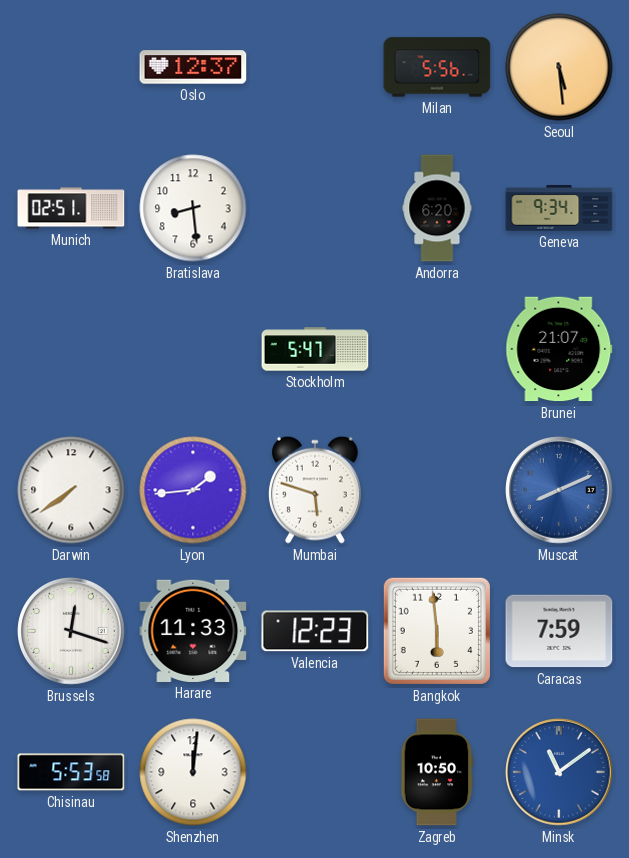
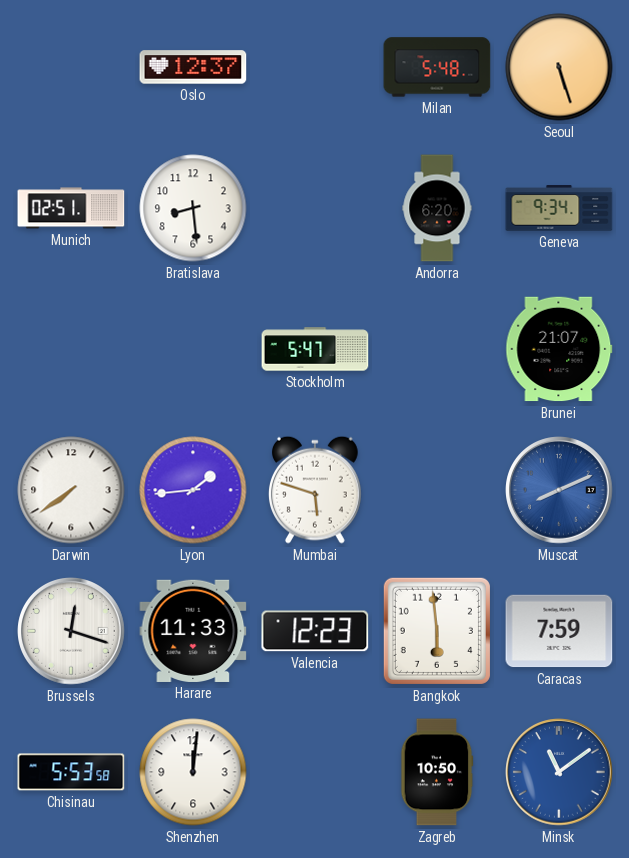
Milan: 5:56 -> 5:48
Seoul: 5:29 -> 5:27
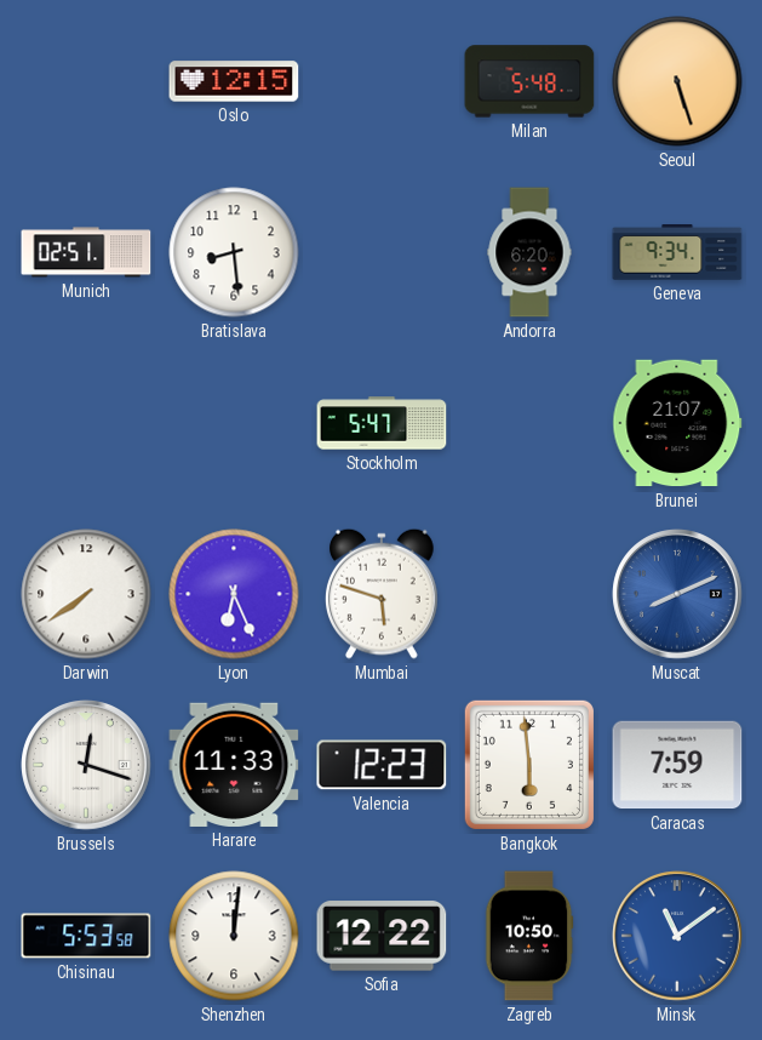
Oslo: 12:37 -> 12:15
Lyon: 1:44 -> 6:26
Sofia: none -> 12:22
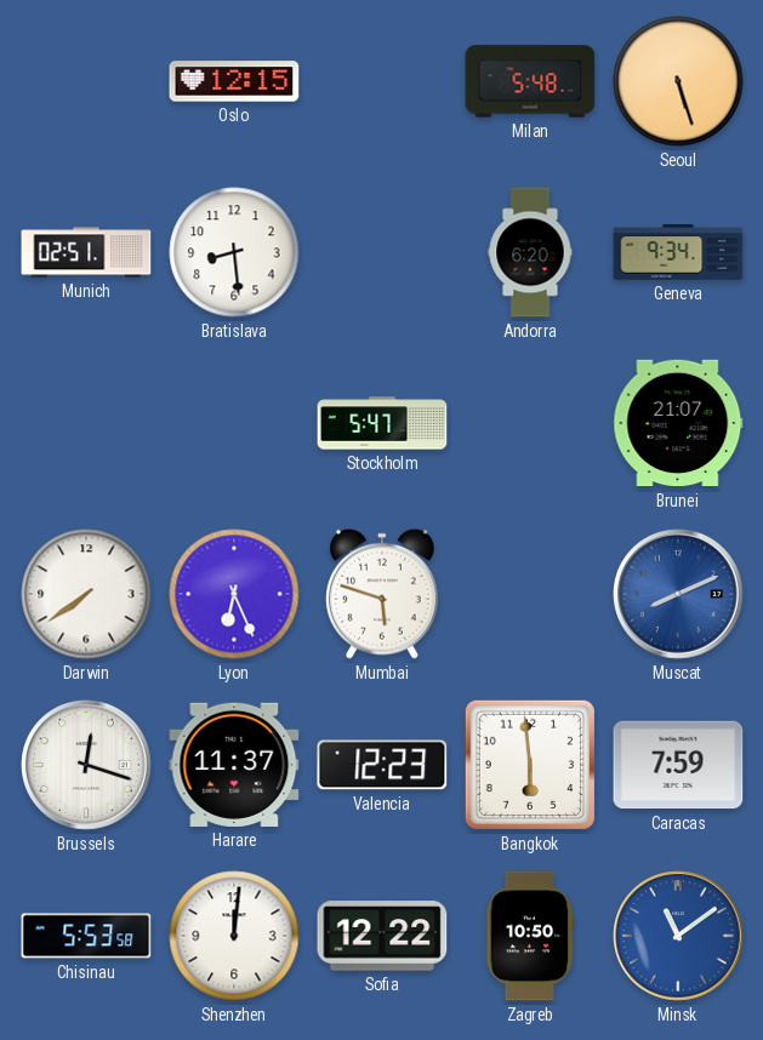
Harare: 11:33 -> 11:37
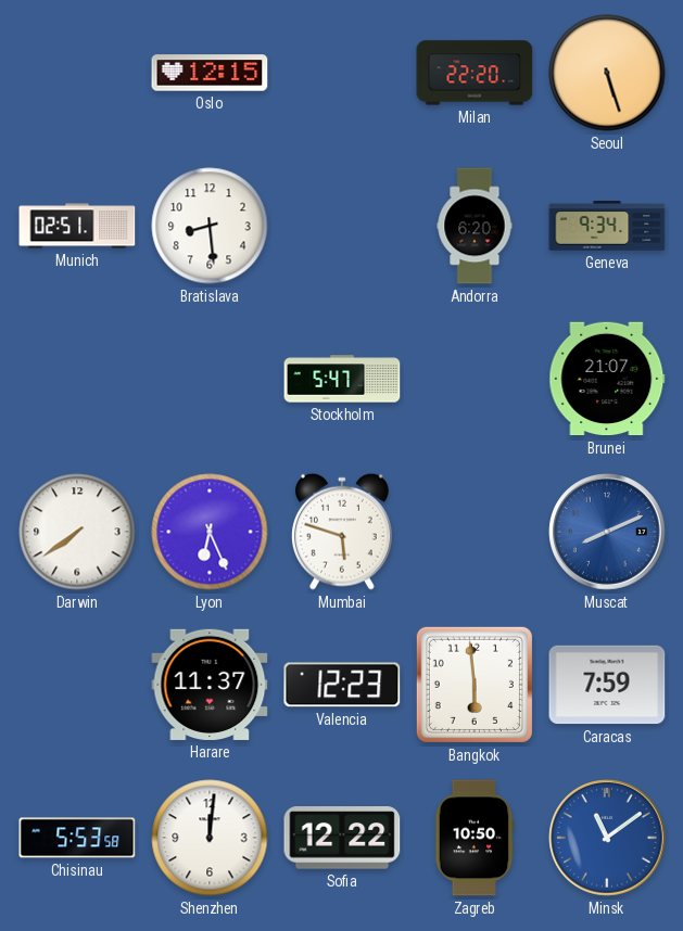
Milan: 5:48 -> 22:20
Brussels: 12:18 -> none
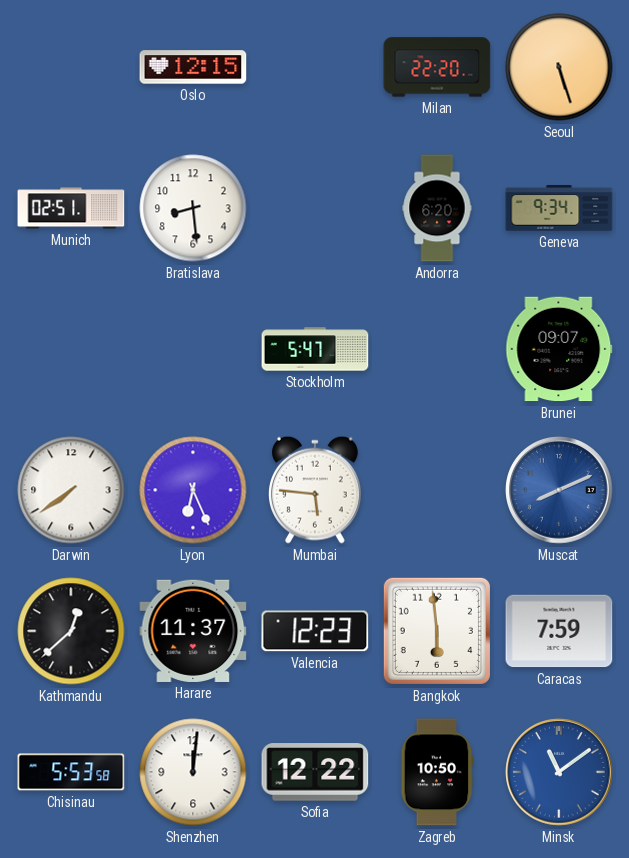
Brunei: 21:07 -> 09:07
Mumbai: 5:48 -> 5:46
Kathmandu: none -> 12:38
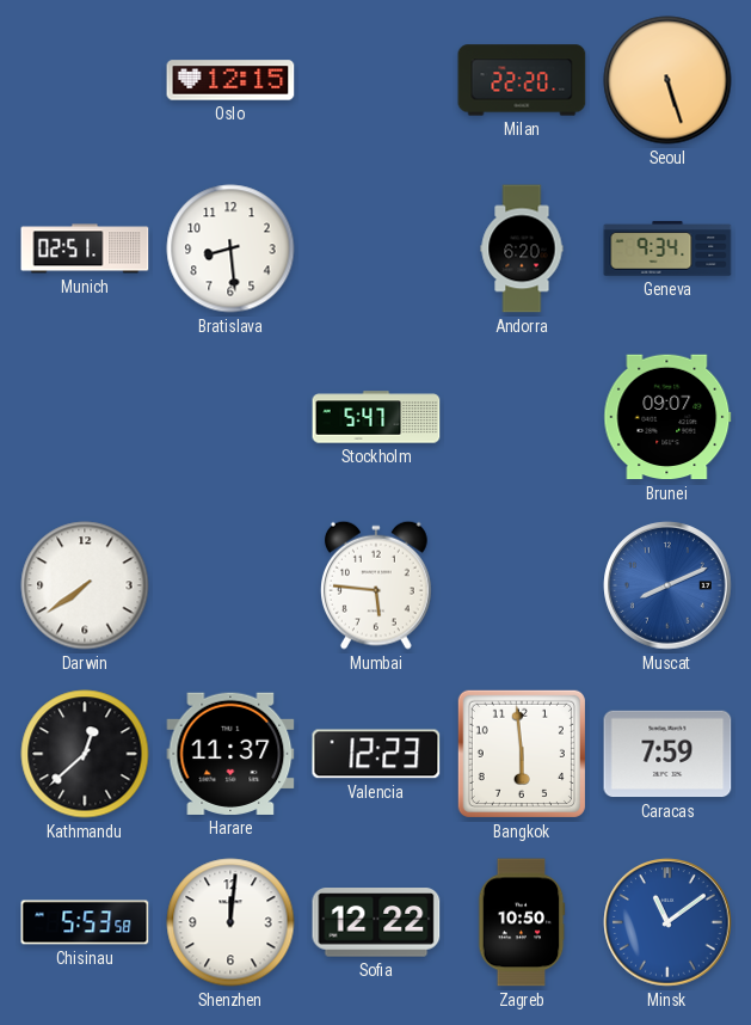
Lyon: 6:26 -> none
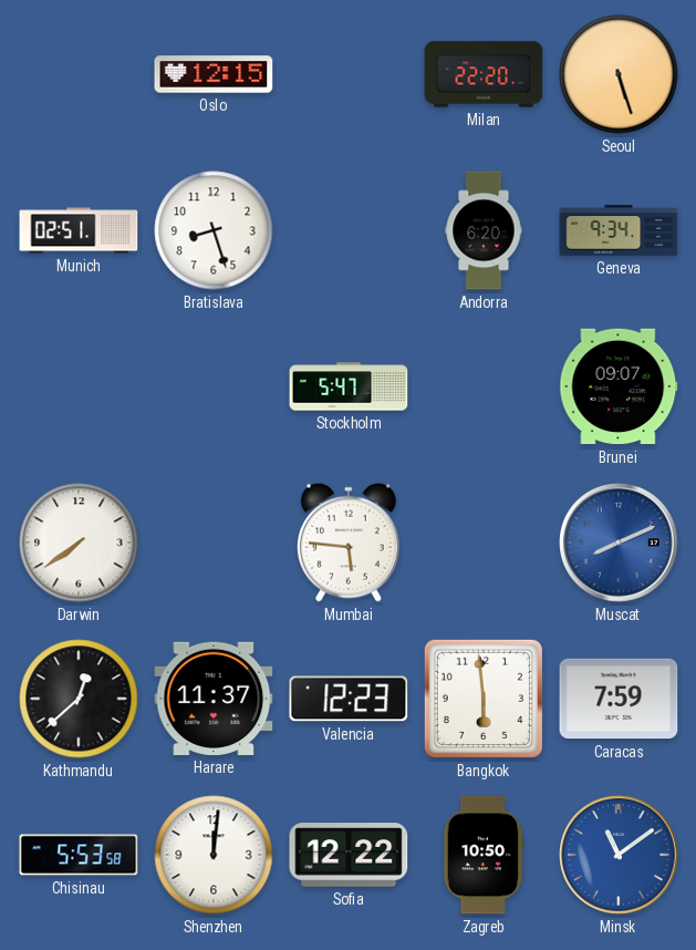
Bratislava: 8:29 -> 8:27
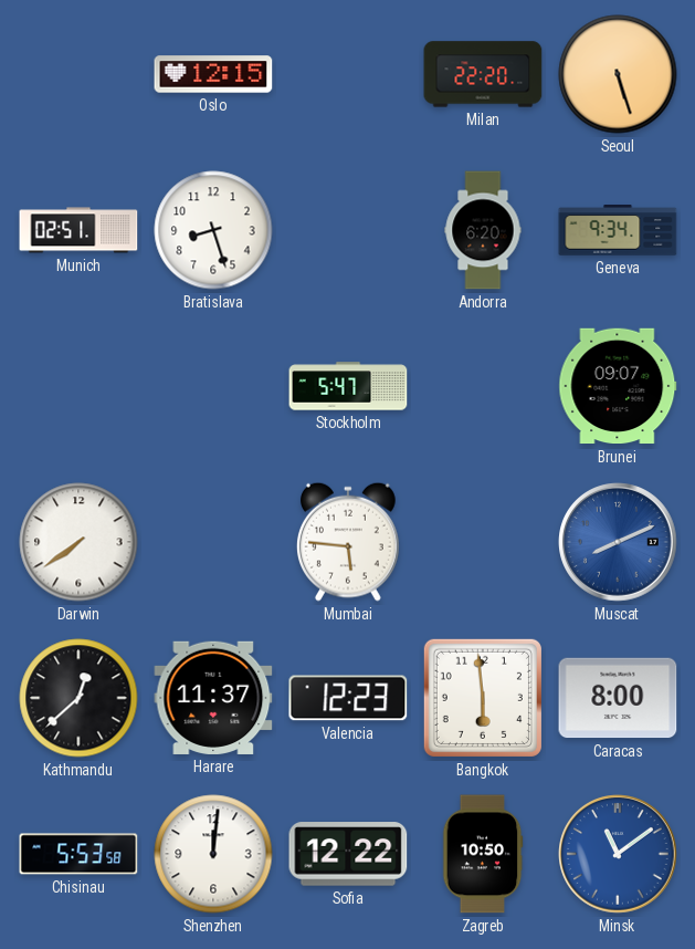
Caracas: 7:59 -> 8:00
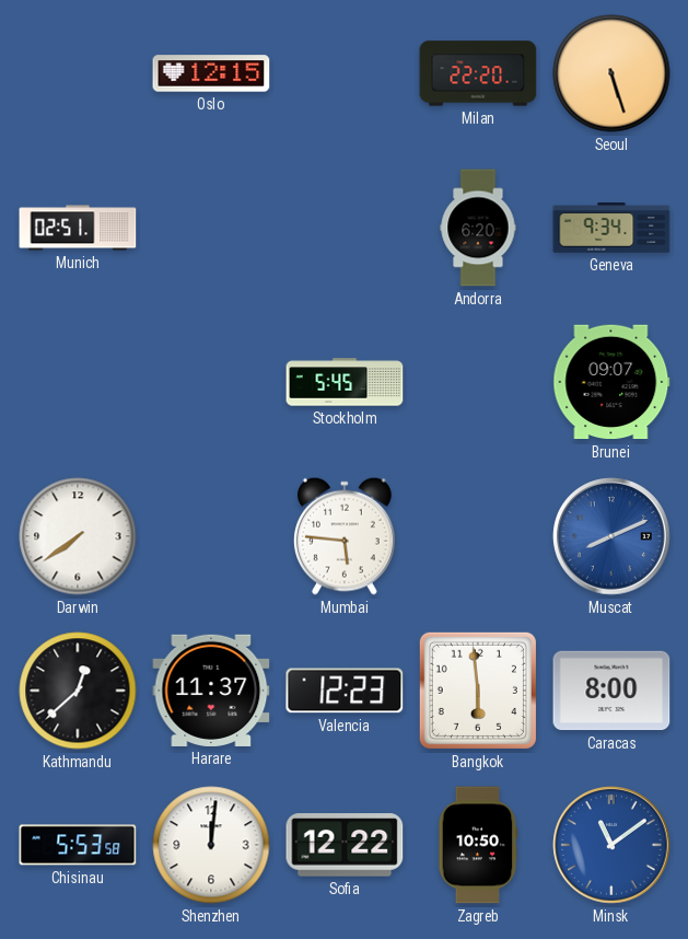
Bratislava: 8:27 -> none
Stockholm: 5:47 -> 5:45
